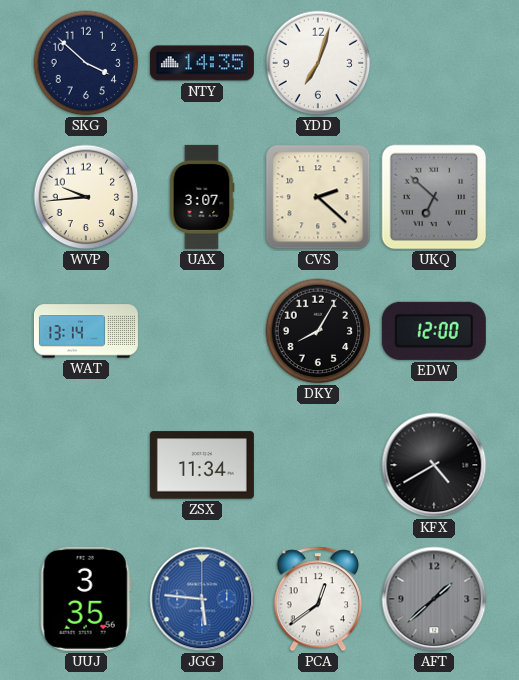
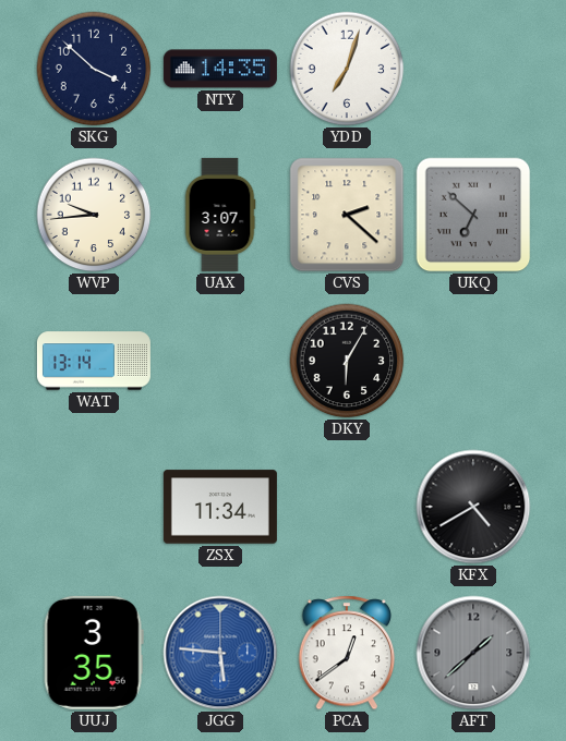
DKY: 8:05 -> 6:05
EDW: 12:00 -> none
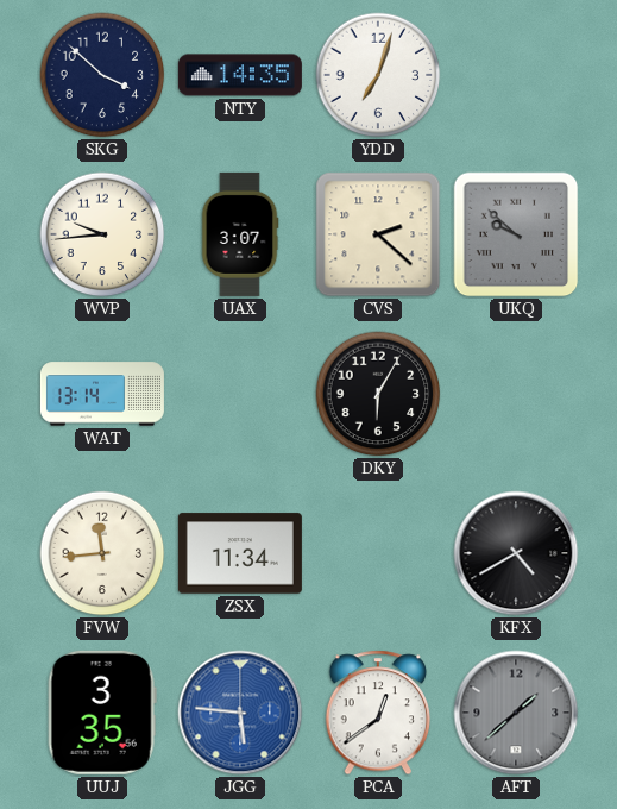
UKQ: 6:52 -> 9:52
FVW: none -> 11:44
